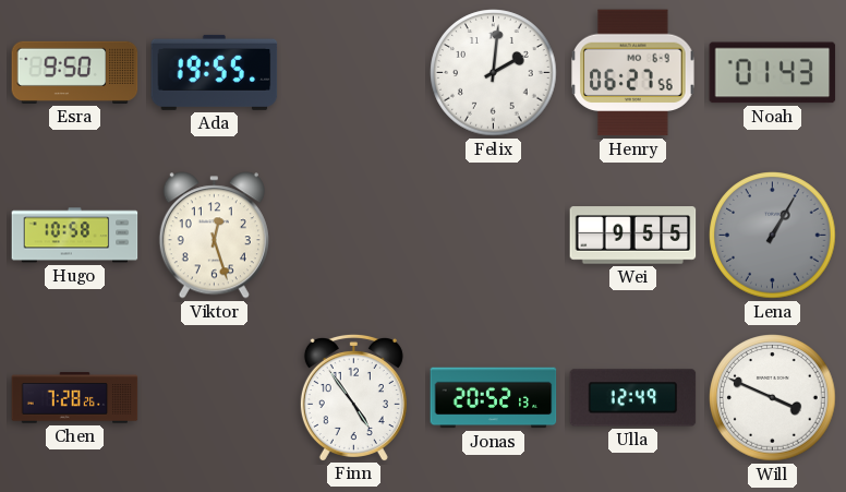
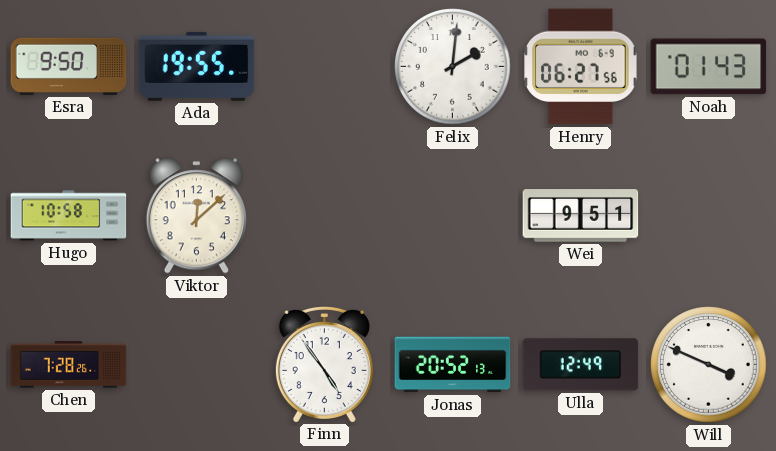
Viktor: 12:27 -> 12:08
Wei: 9:55 -> 9:51
Lena: 1:05 -> none
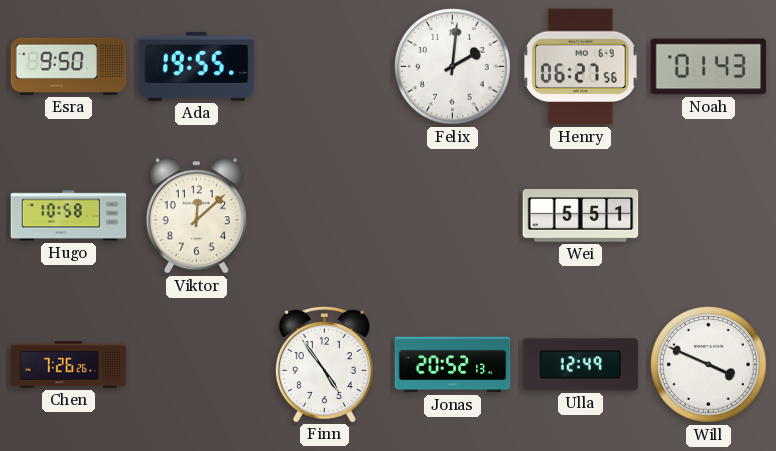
Wei: 9:51 -> 5:51
Chen: 7:28 -> 7:26
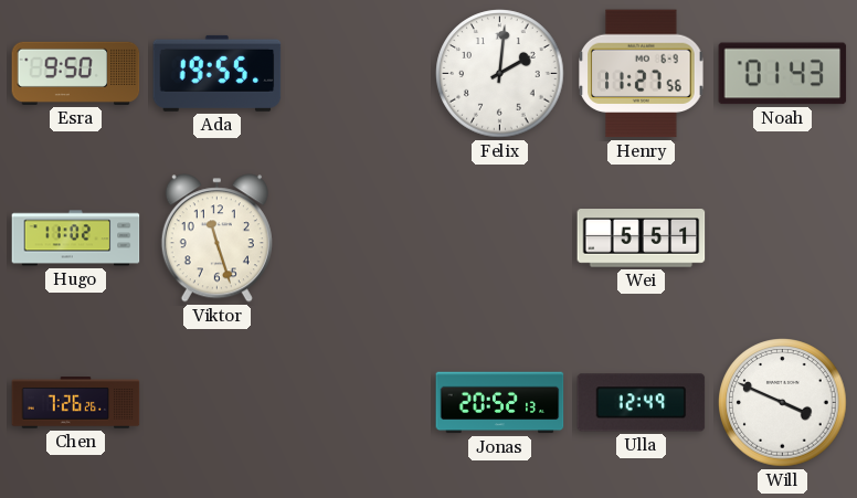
Henry: 06:27 -> 11:27
Hugo: 10:58 -> 11:02
Viktor: 12:08 -> 11:27
Finn: 4:54 -> none
